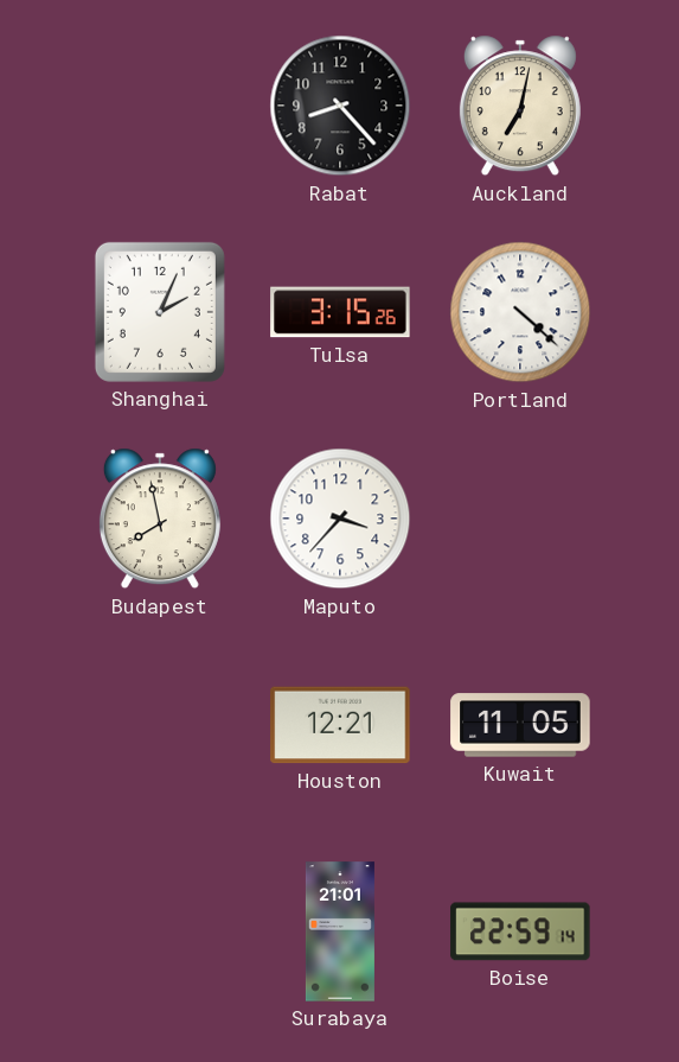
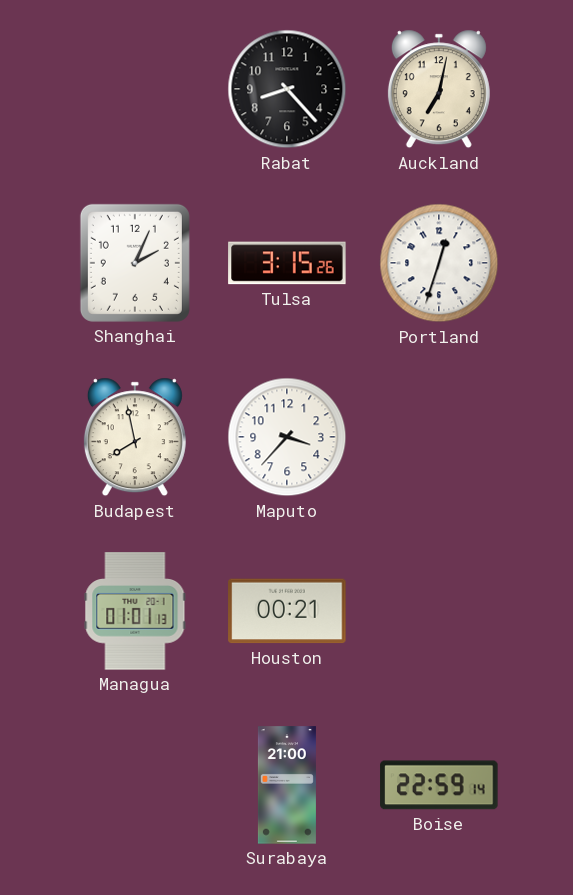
Portland: 4:22 -> 12:33
Managua: none -> 01:01
Houston: 12:21 -> 00:21
Kuwait: 11:05 -> none
Surabaya: 21:01 -> 21:00
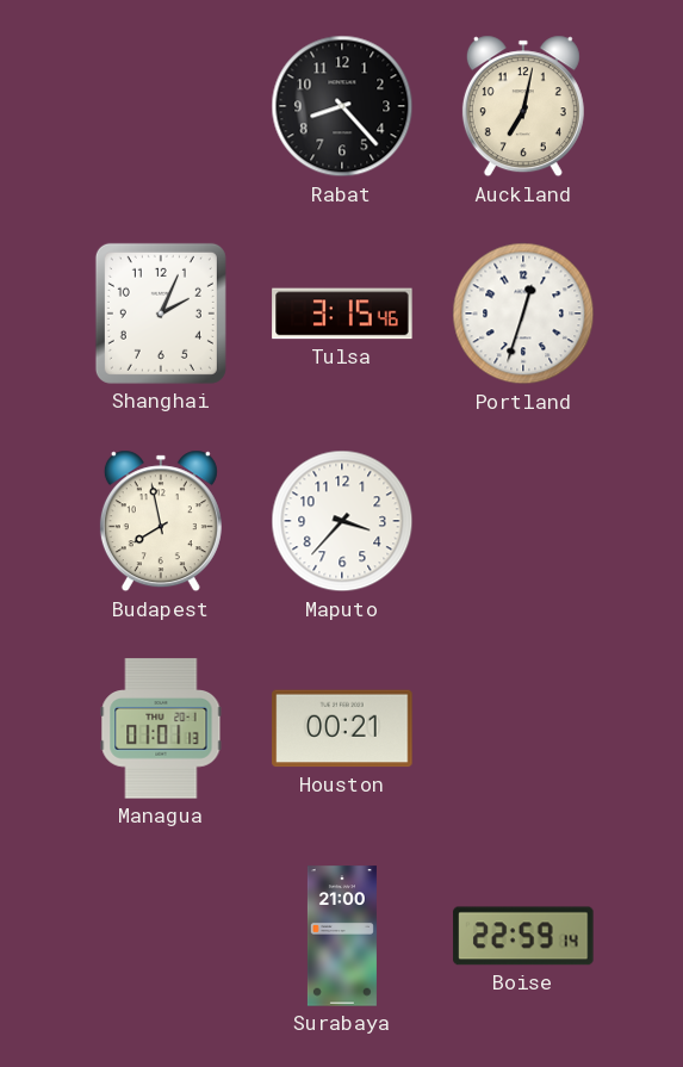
Tulsa: 3:15:26 -> 3:15:46
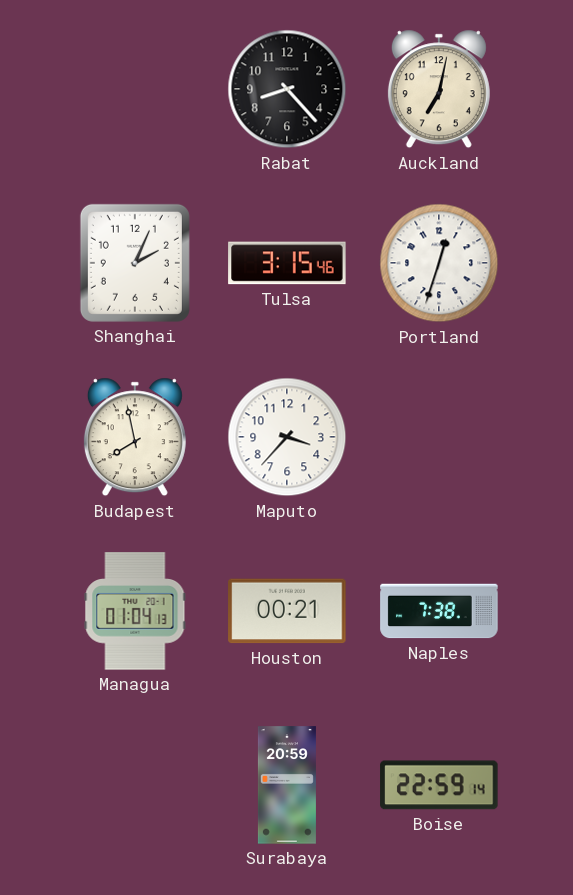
Managua: 01:01 -> 01:04
Naples: none -> 7:38
Surabaya: 21:00 -> 20:59
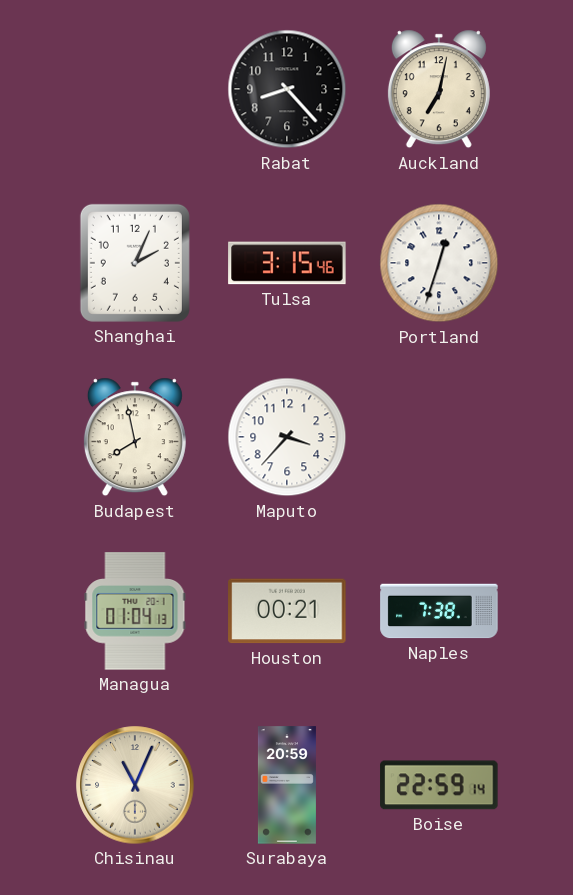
Chisinau: none -> 11:04
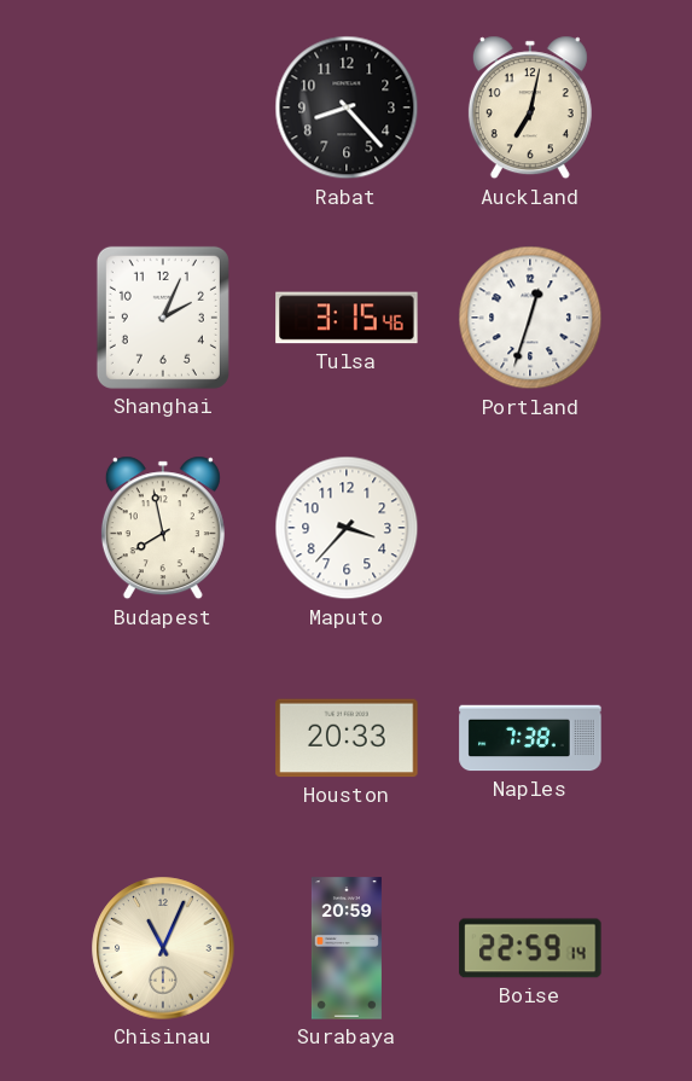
Managua: 01:04 -> none
Houston: 00:21 -> 20:33
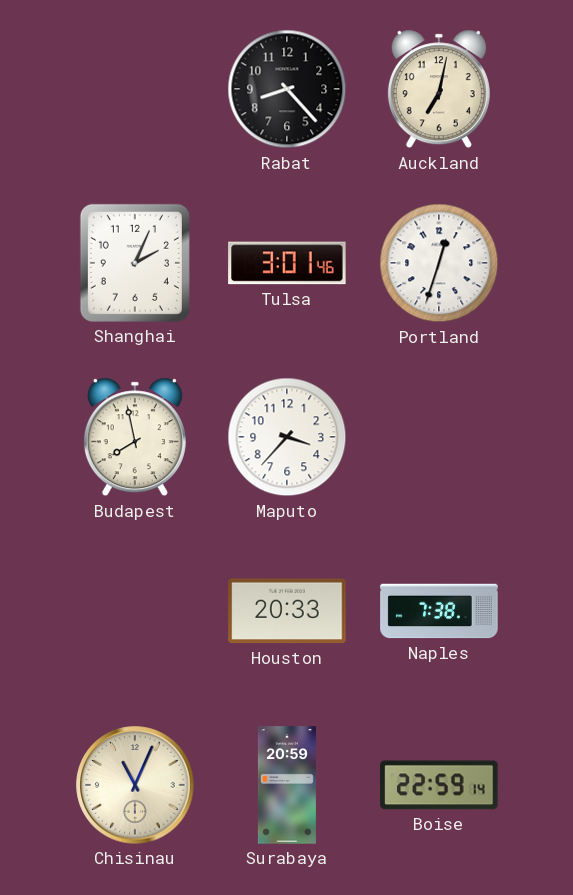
Tulsa: 3:15 -> 3:01
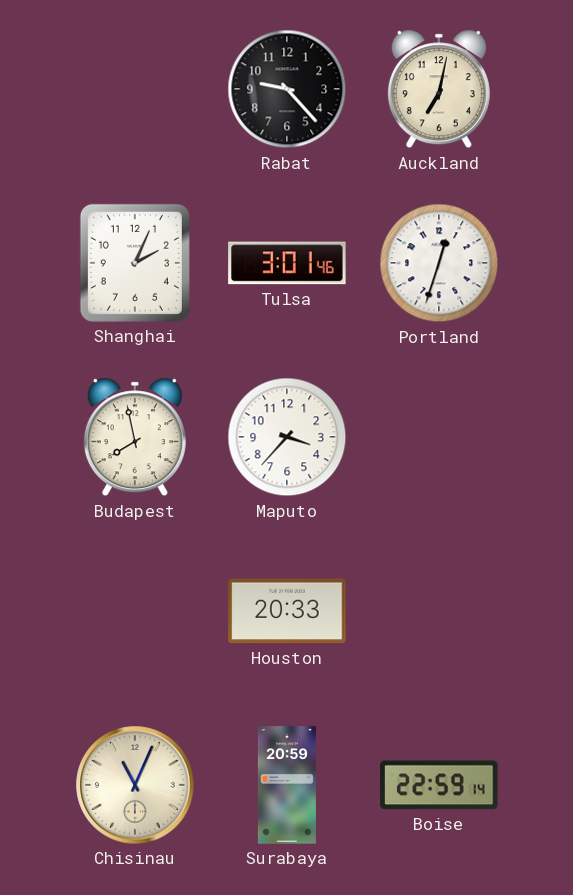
Rabat: 8:23 -> 9:23
Naples: 7:38 -> none
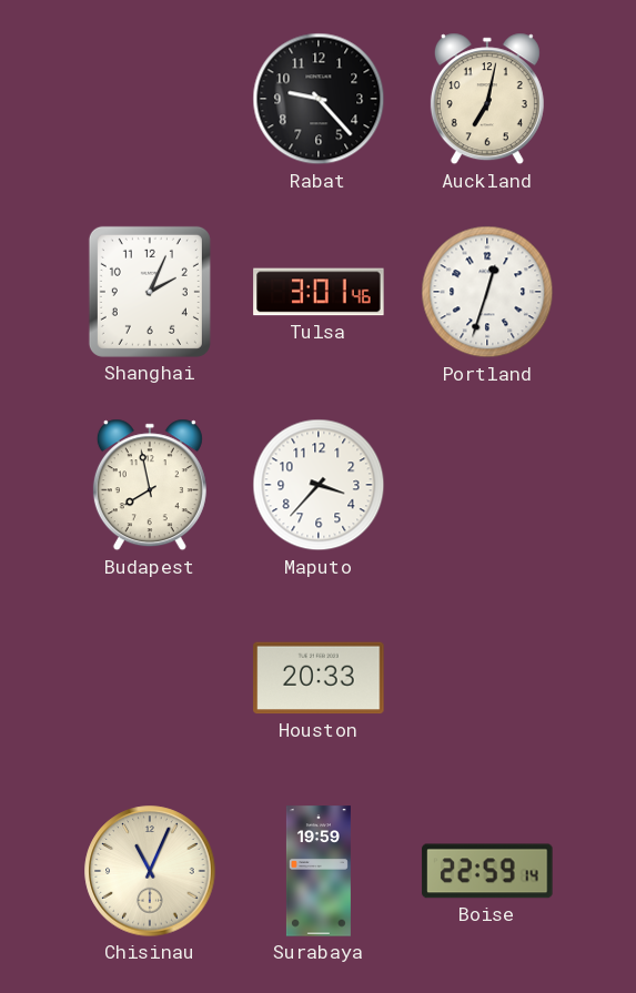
Surabaya: 20:59 -> 19:59
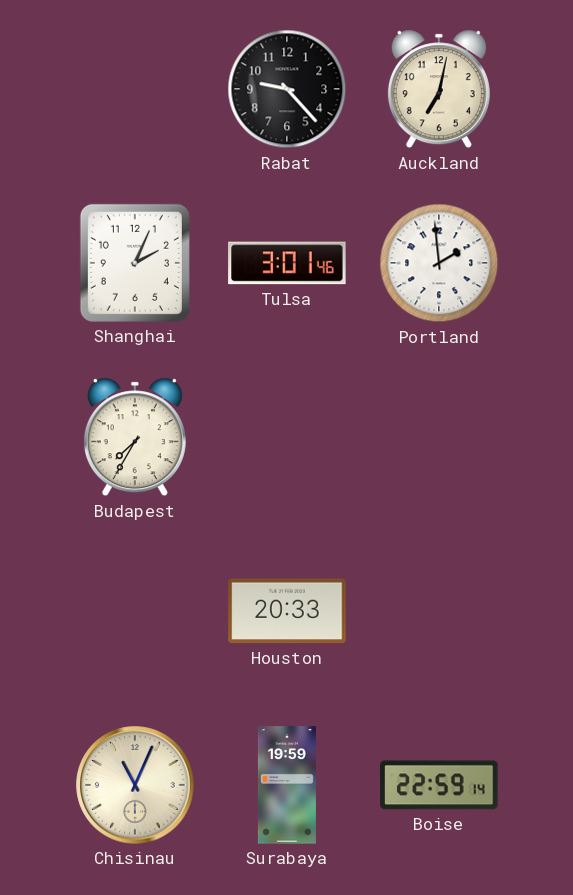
Portland: 12:33 -> 1:59
Budapest: 7:58 -> 7:35
Maputo: 3:37 -> none
